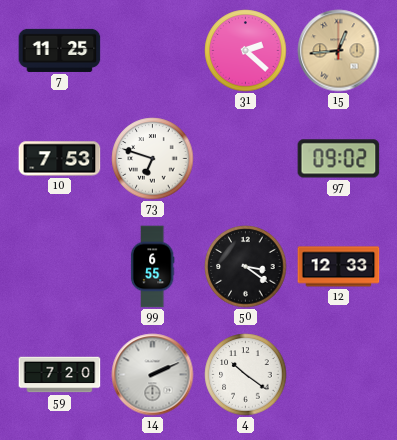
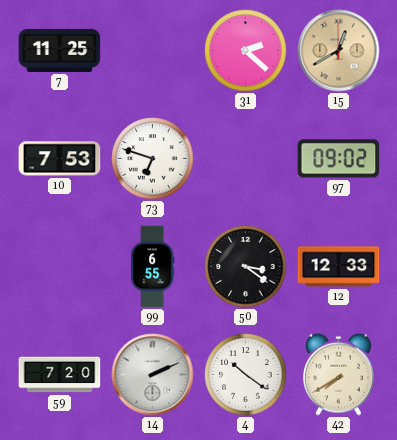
15: 12:44 -> 12:40
42: none -> 7:40
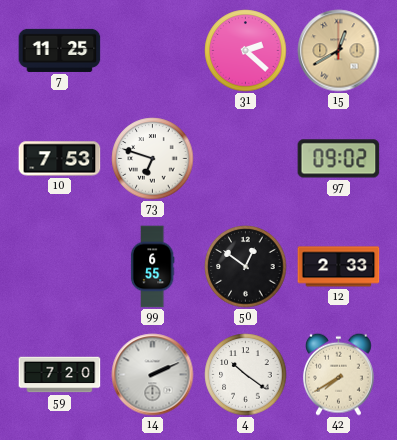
50: 3:21 -> 12:51
12: 12:33 -> 2:33
